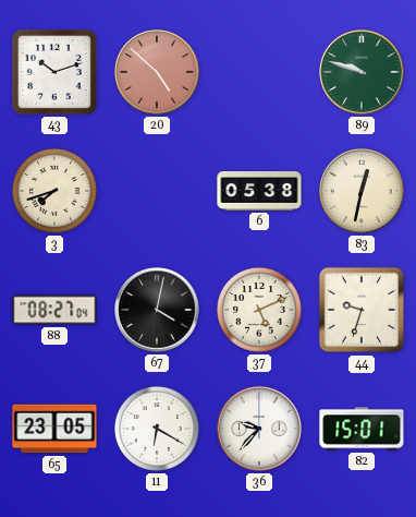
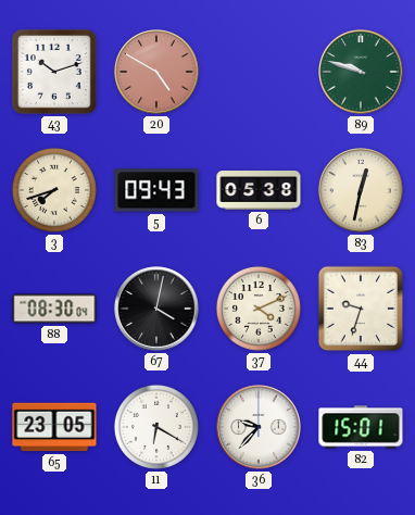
20: 4:52 -> 4:50
5: none -> 09:43
88: 08:27 -> 08:30
37: 5:11 -> 4:11
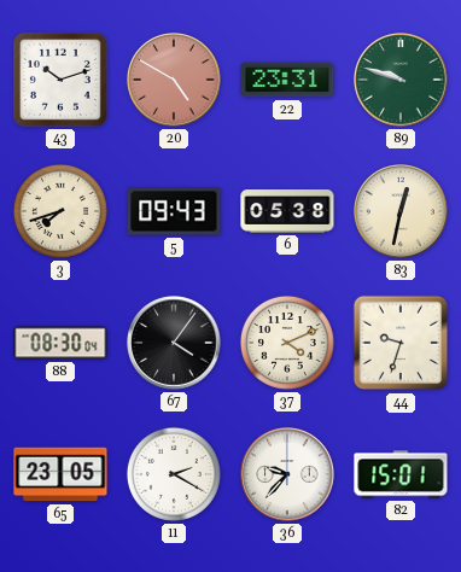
22: none -> 23:31
67: 4:02 -> 4:06
11: 6:20 -> 2:20
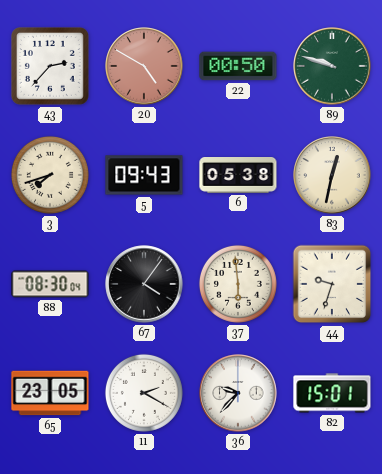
43: 10:12 -> 2:37
22: 23:31 -> 00:50
37: 4:11 -> 5:59
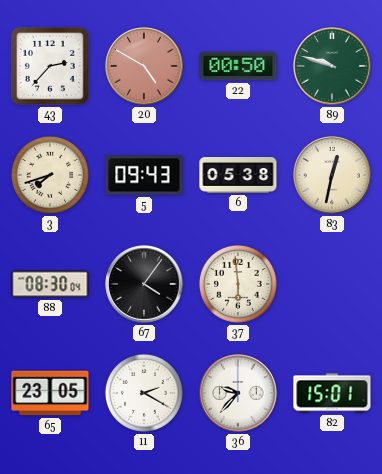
44: 9:33 -> none
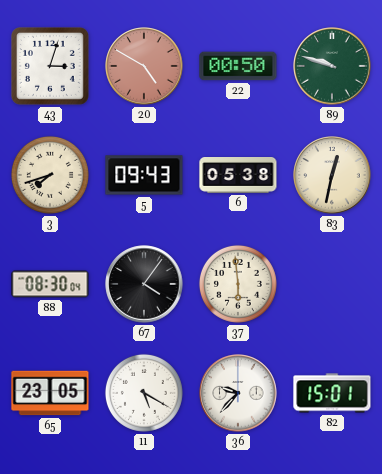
43: 2:37 -> 3:03
11: 2:20 -> 5:20
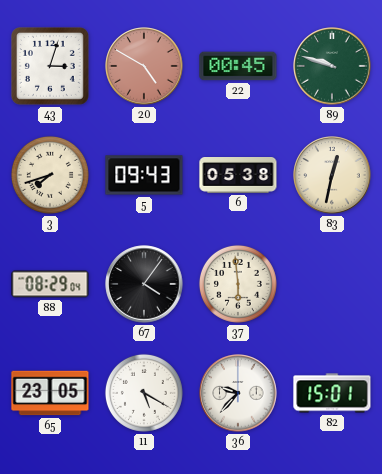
22: 00:50 -> 00:45
88: 08:30 -> 08:29
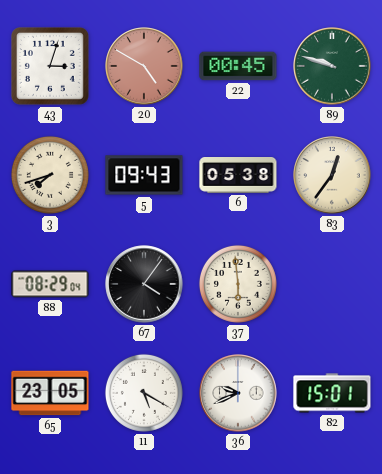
83: 12:32 -> 12:36
36: 9:37 -> 9:41
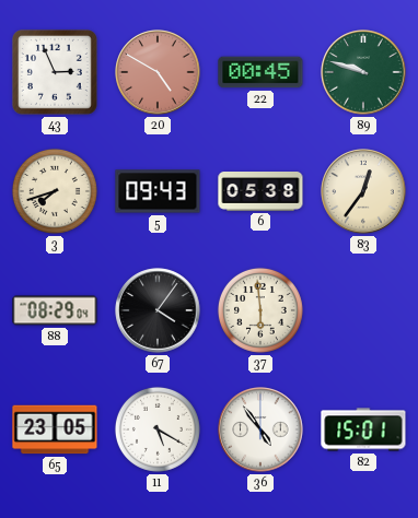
43: 3:03 -> 2:56
36: 9:41 -> 4:54
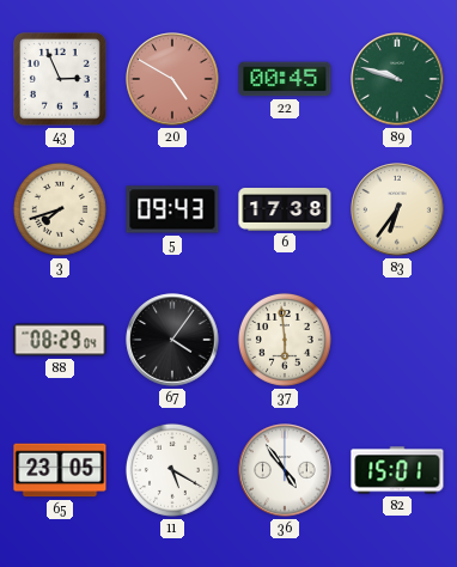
6: 05:38 -> 17:38
83: 12:36 -> 6:36
